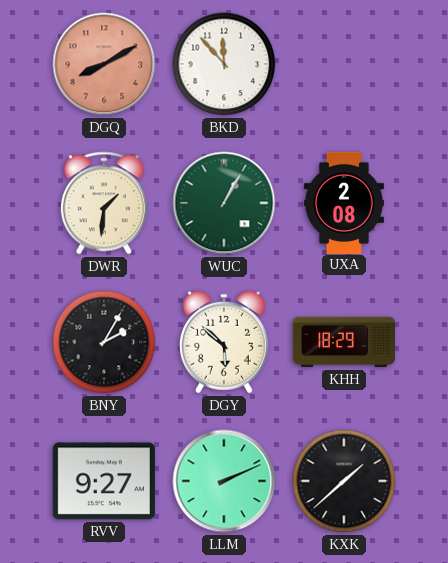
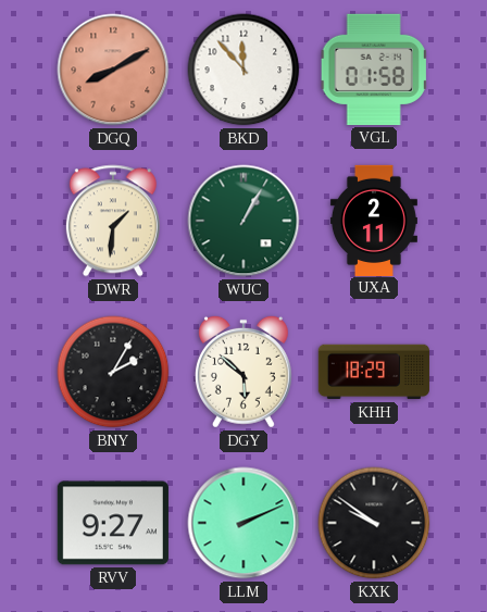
VGL: none -> 01:58
UXA: 2:08 -> 2:11
KXK: 1:38 -> 9:51
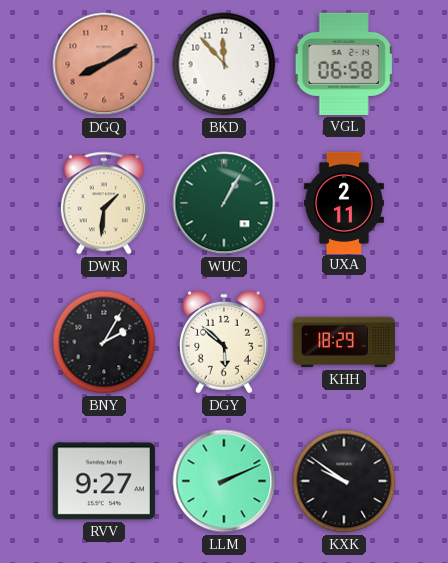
VGL: 01:58 -> 06:58
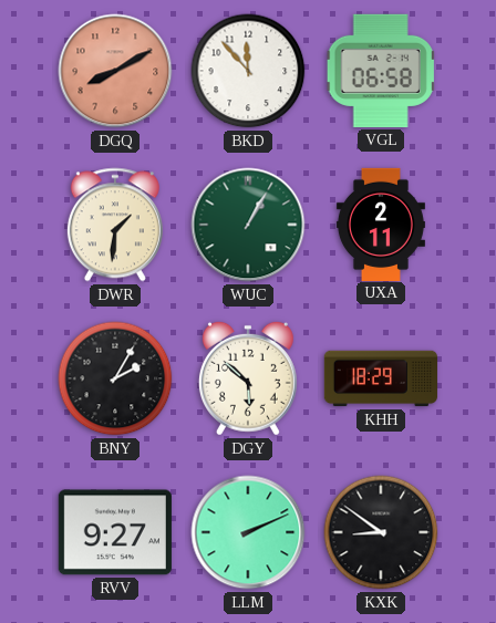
KXK: 9:51 -> 8:51
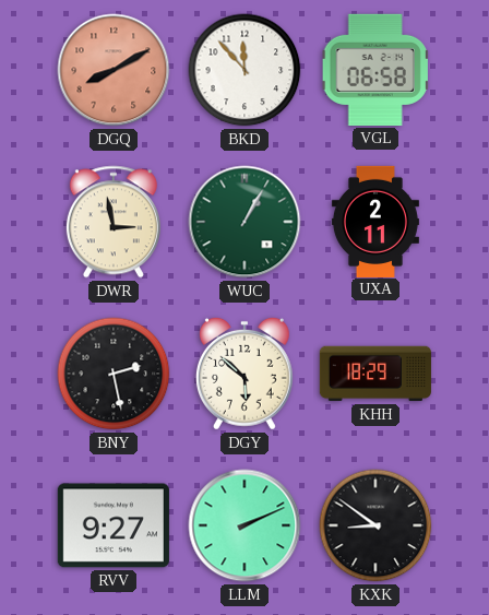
DWR: 1:31 -> 2:58
BNY: 2:05 -> 2:28
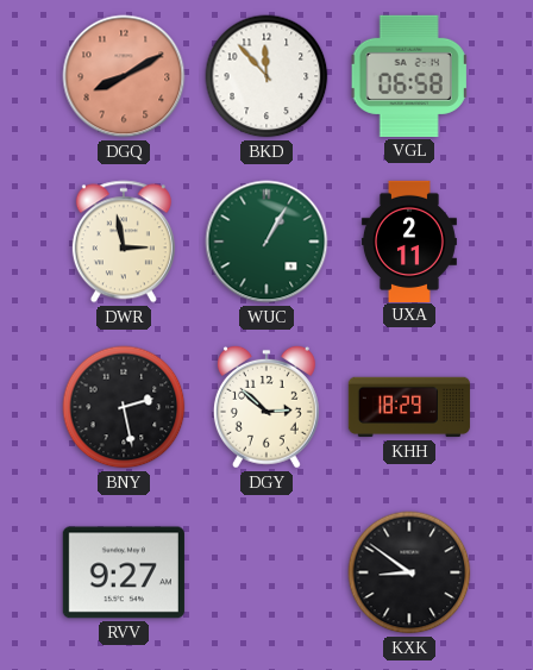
DGY: 5:52 -> 2:52
LLM: 2:11 -> none
